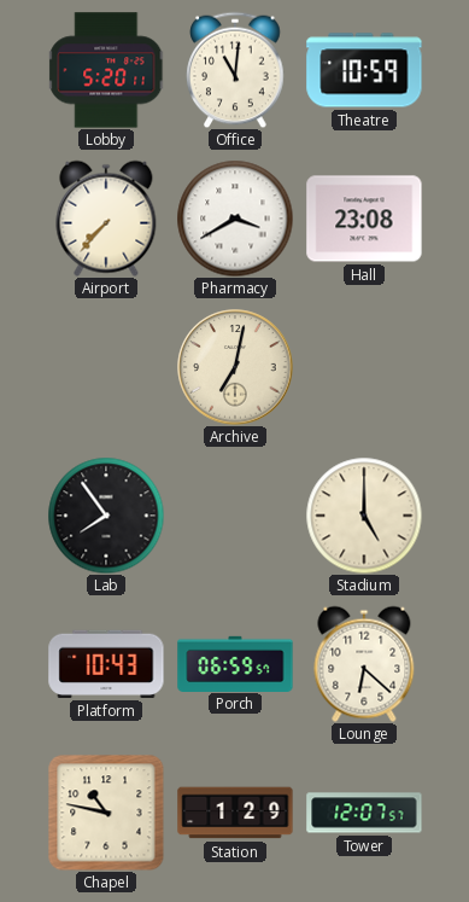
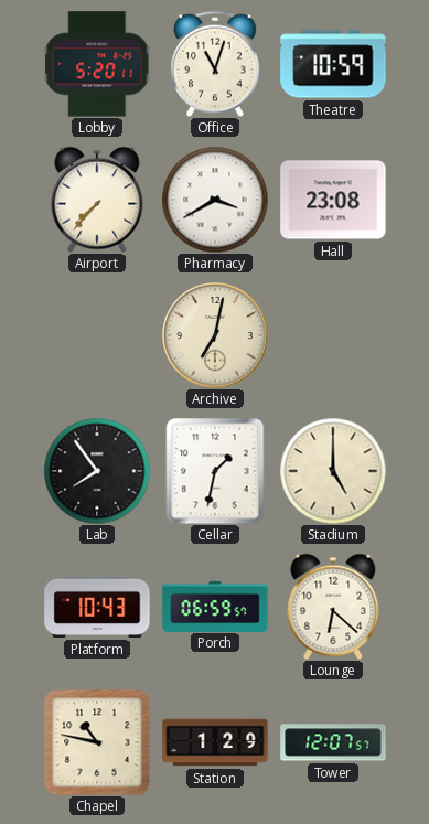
Office: 11:01 -> 11:03
Cellar: none -> 1:32
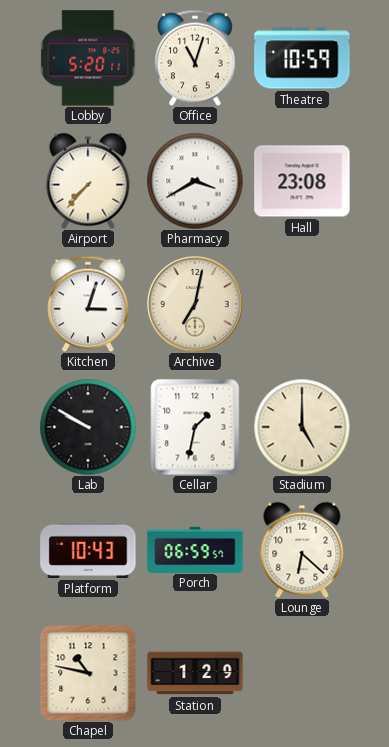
Kitchen: none -> 3:03
Lab: 7:54 -> 9:50
Tower: 12:07 -> none
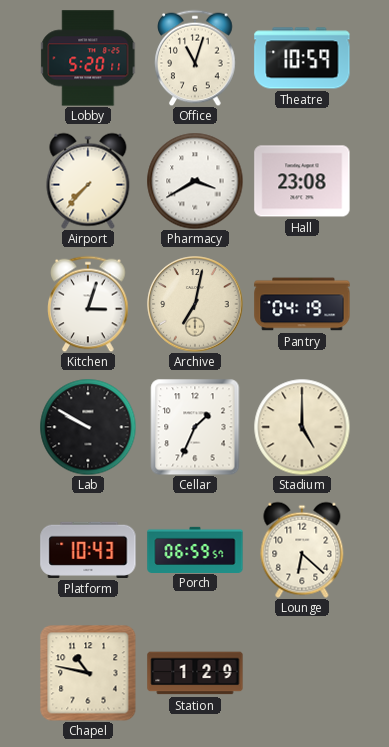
Pantry: none -> 04:19
Cellar: 1:32 -> 1:34
